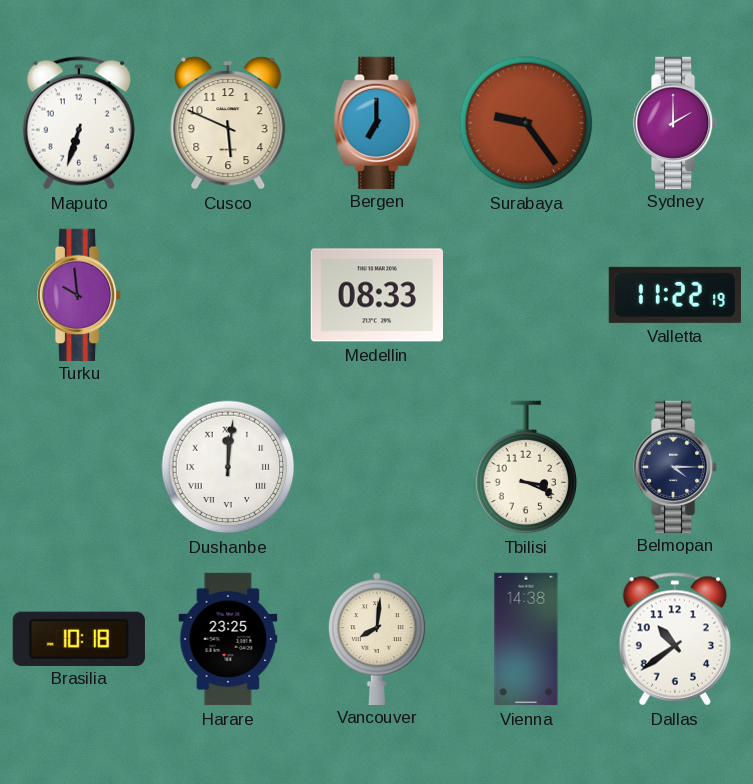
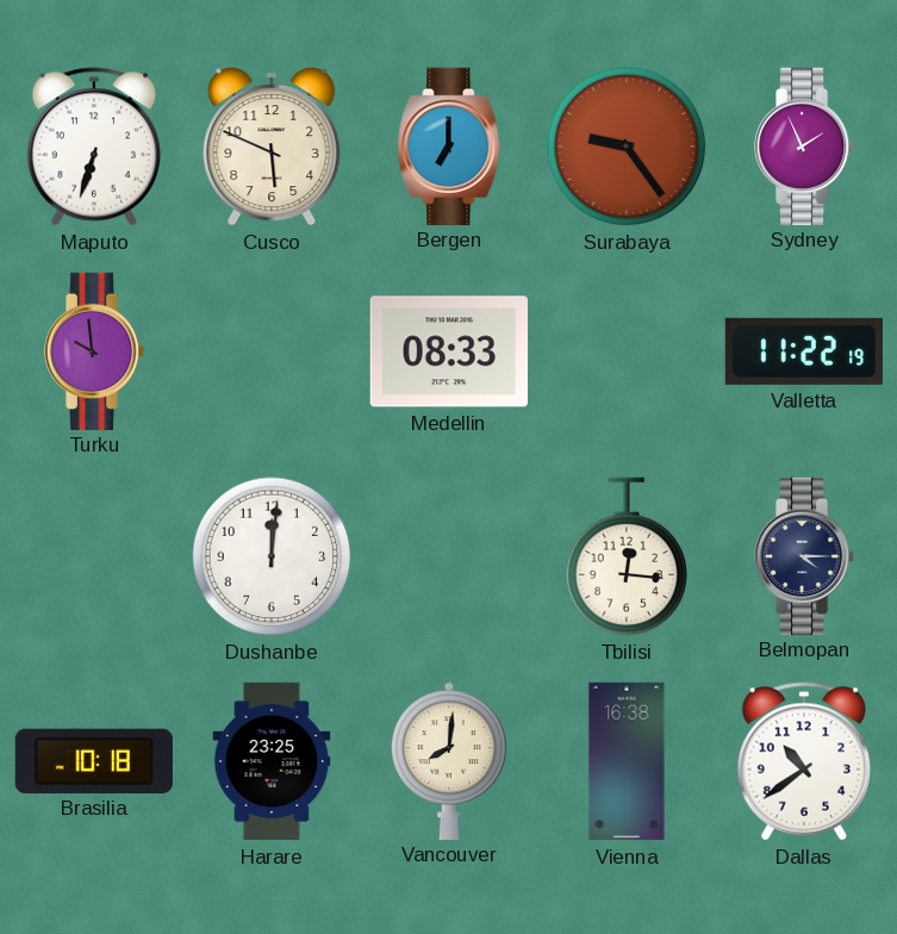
Sydney: 2:00 -> 1:56
Dushanbe numerals: Roman -> Arabic
Tbilisi: 3:19 -> 12:16
Vienna: 14:38 -> 16:38
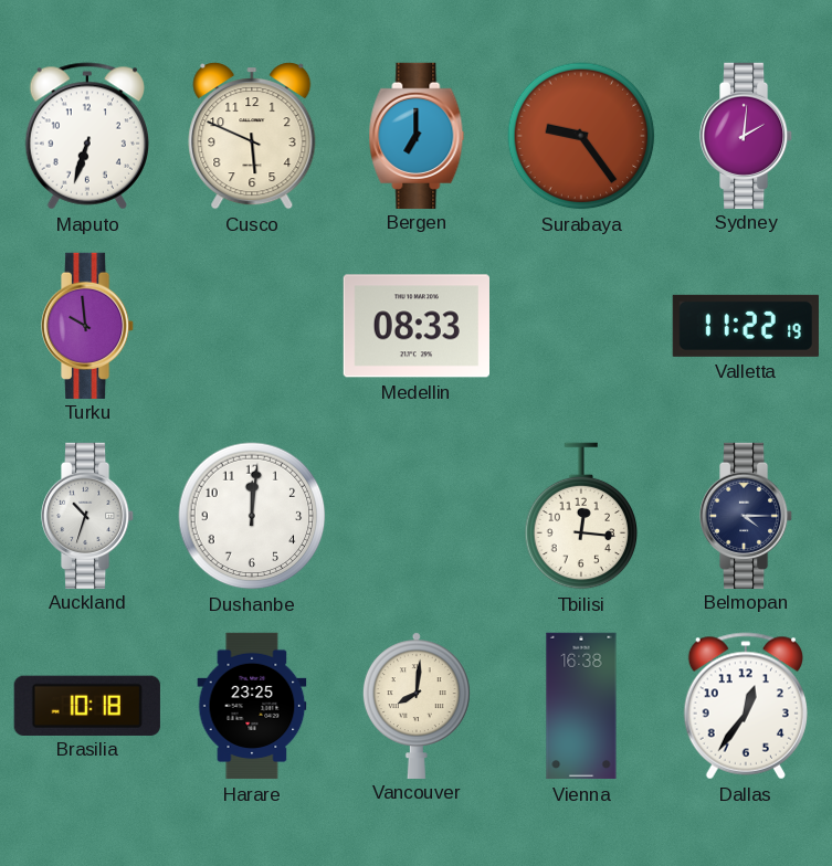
Sydney: 1:56 -> 2:01
Auckland: none -> 10:33
Dallas: 10:39 -> 12:36
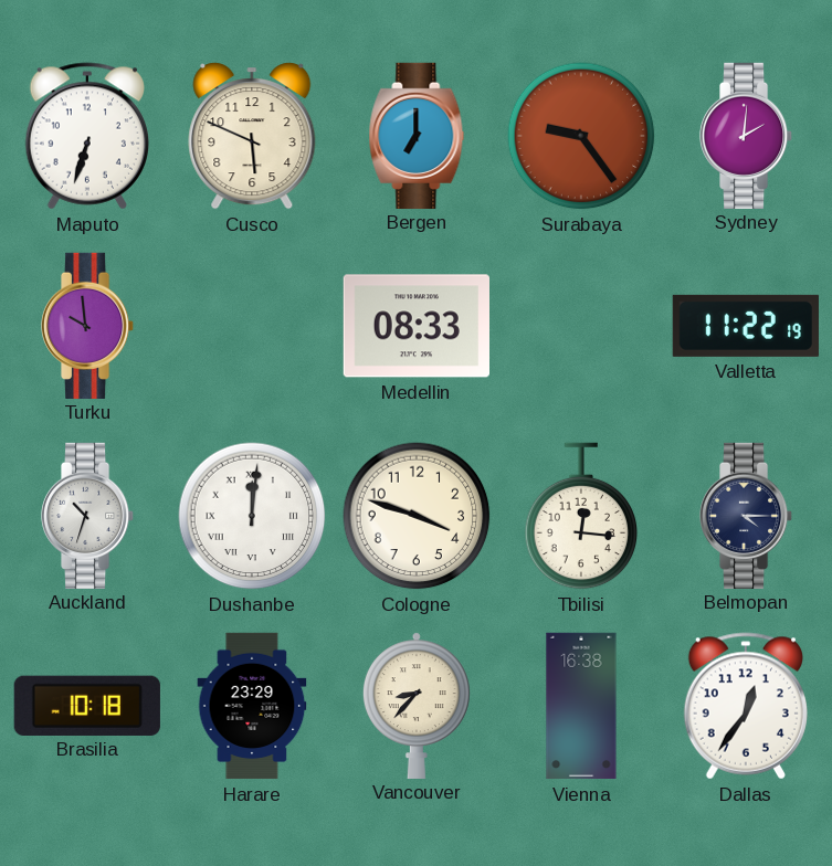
Dushanbe numerals: Arabic -> Roman
Cologne: none -> 3:48
Harare: 23:25 -> 23:29
Vancouver: 8:01 -> 8:37
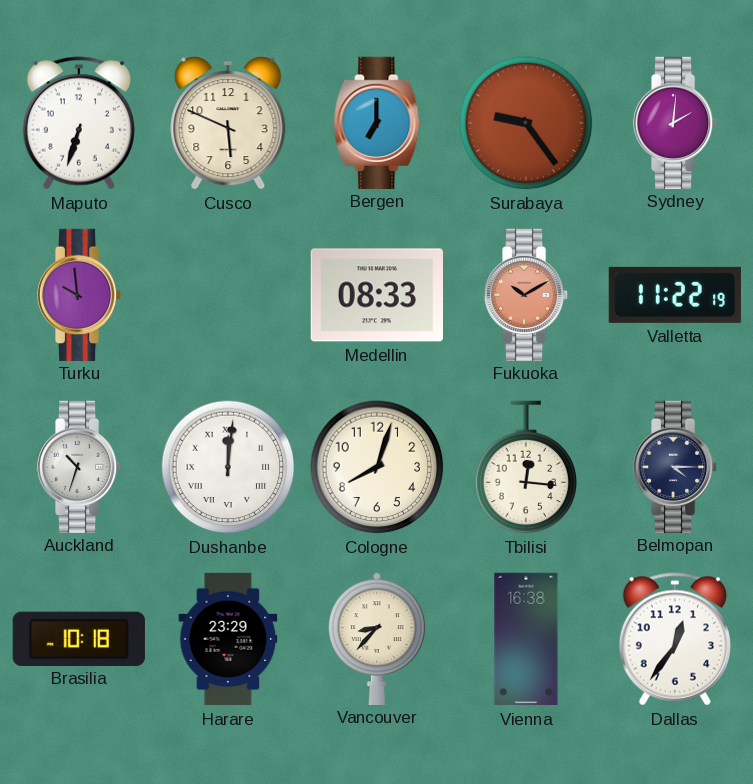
Fukuoka: none -> 10:10
Cologne: 3:48 -> 8:03
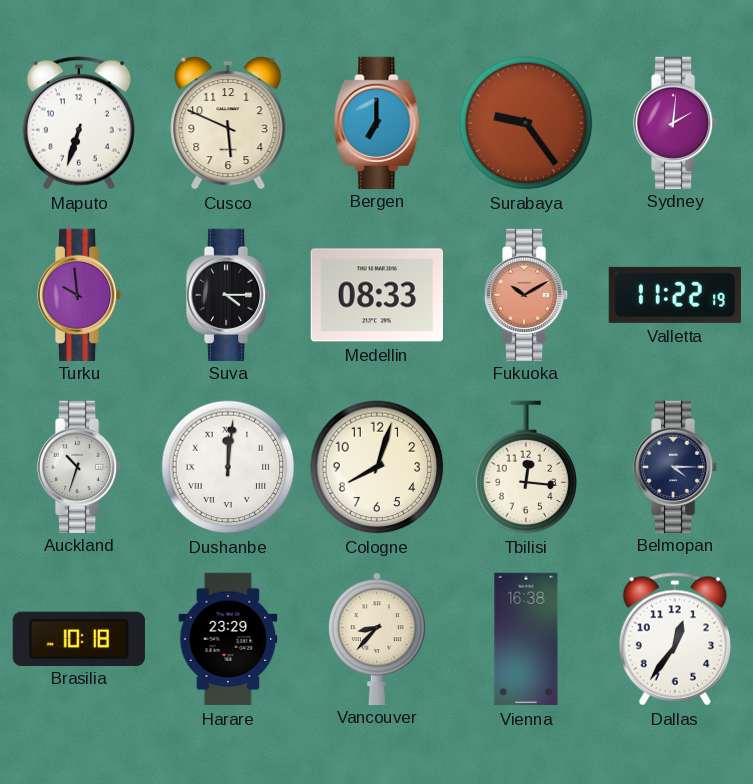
Suva: none -> 4:15
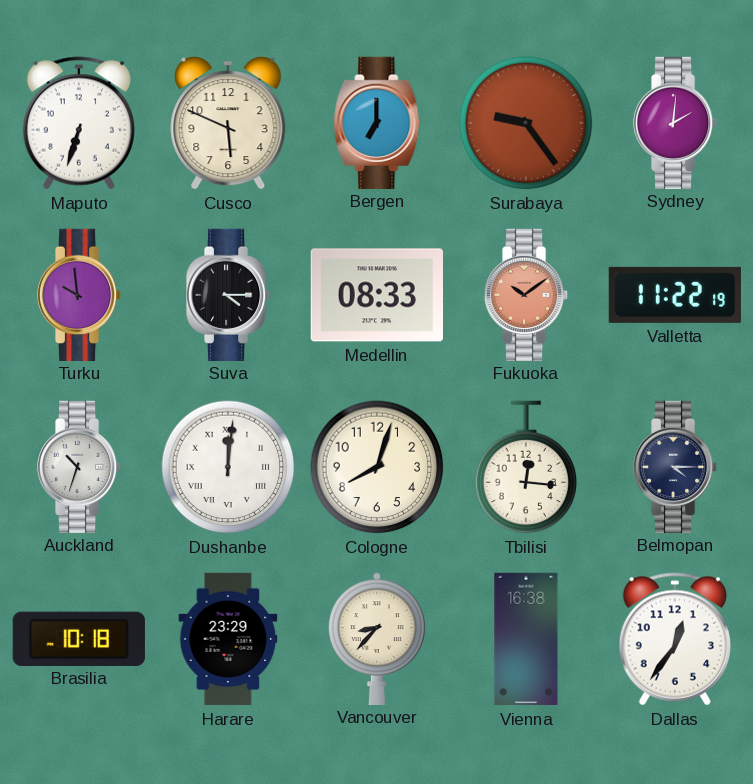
Fukuoka: 10:10 -> 10:09
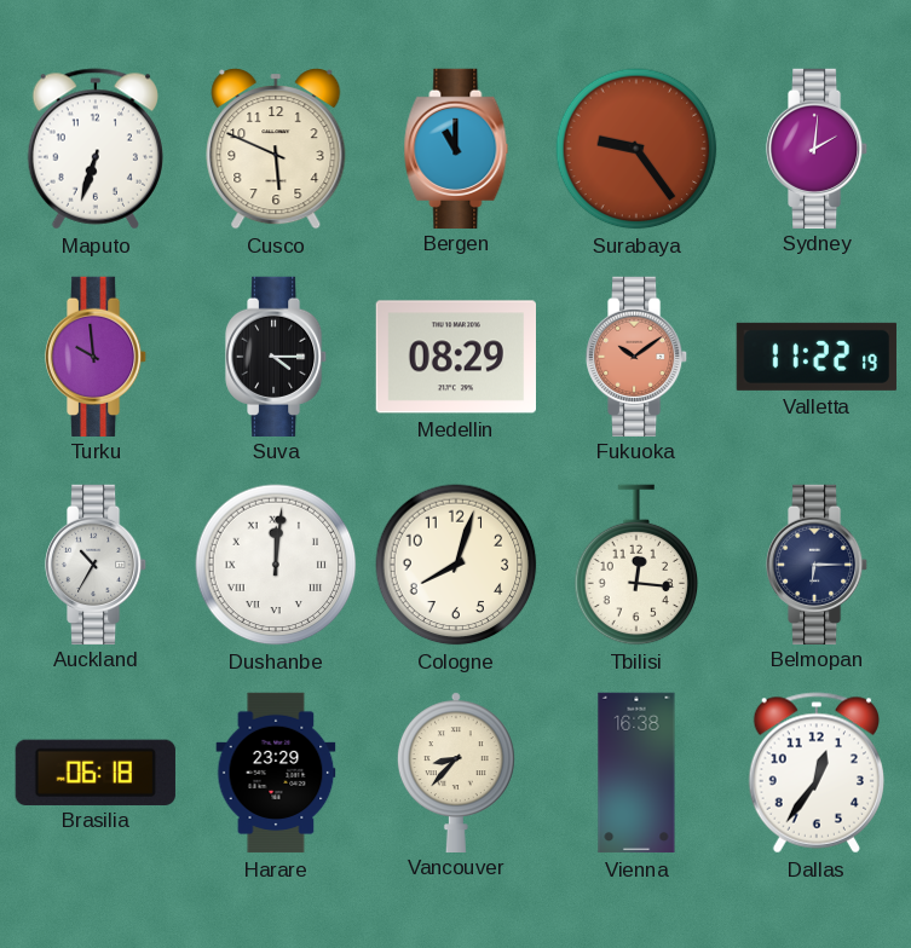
Bergen: 7:00 -> 11:00
Medellin: 08:33 -> 08:29
Auckland: 10:33 -> 10:35
Belmopan: 4:15 -> 6:15
Brasilia: 10:18 -> 06:18
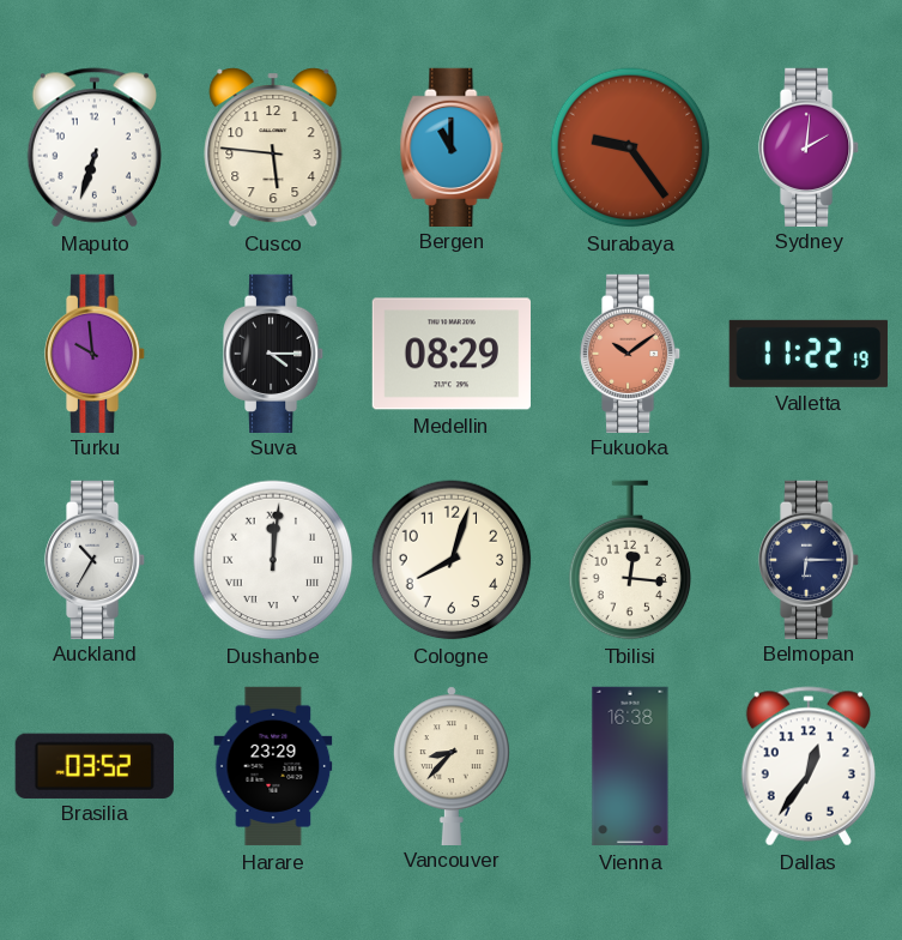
Cusco: 5:49 -> 5:46
Brasilia: 06:18 -> 03:52
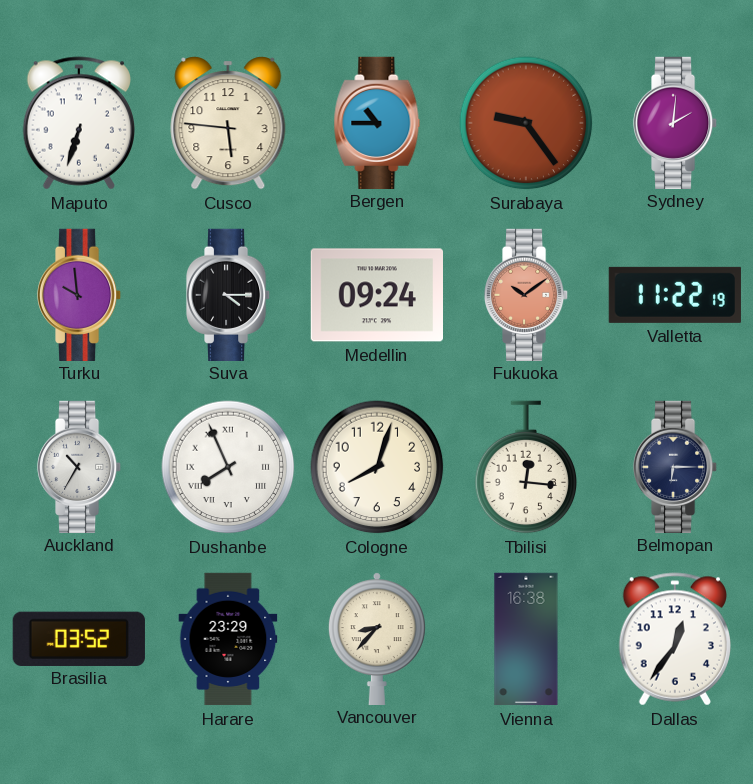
Bergen: 11:00 -> 10:45
Medellin: 08:29 -> 09:24
Dushanbe: 12:01 -> 7:56
